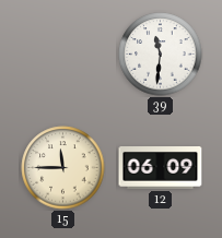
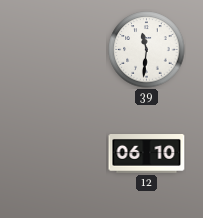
15: 11:45 -> none
12: 06:09 -> 06:10
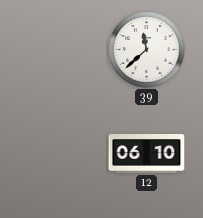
39: 11:31 -> 11:38
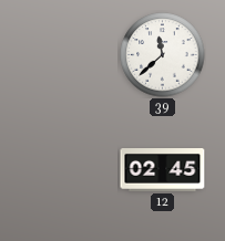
12: 06:10 -> 02:45
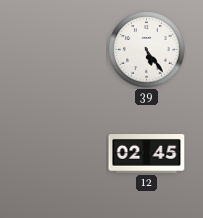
39: 11:38 -> 5:24
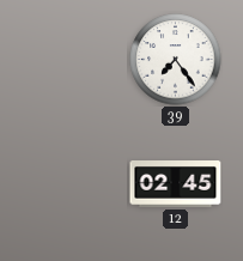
39: 5:24 -> 7:24
